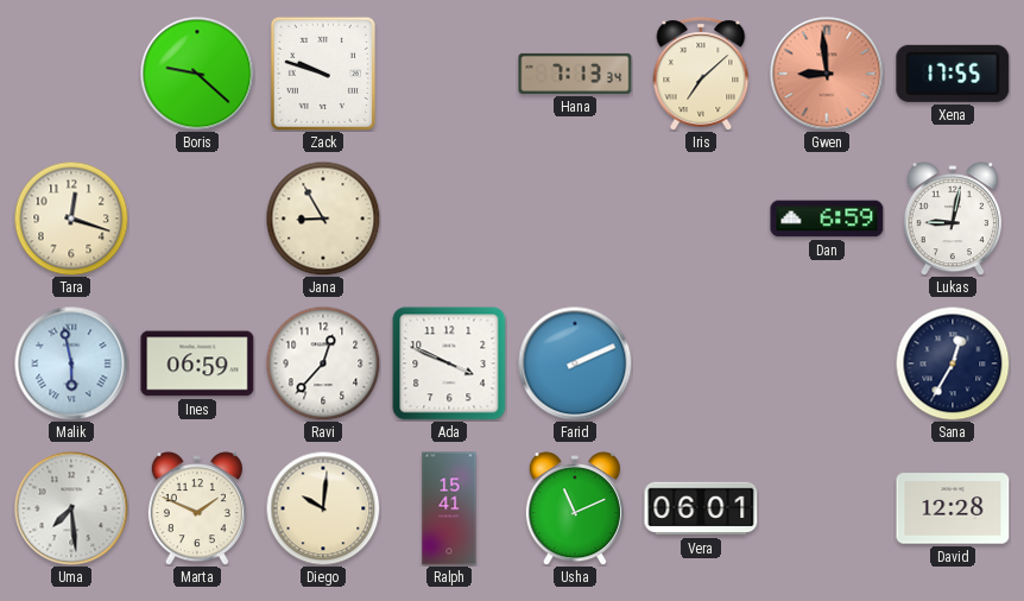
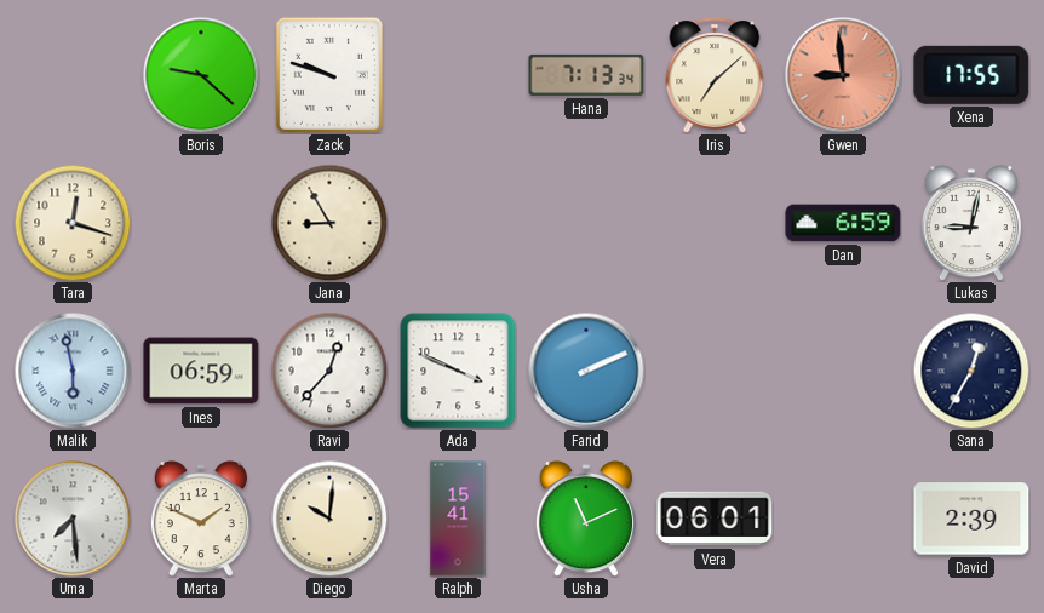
David: 12:28 -> 2:39
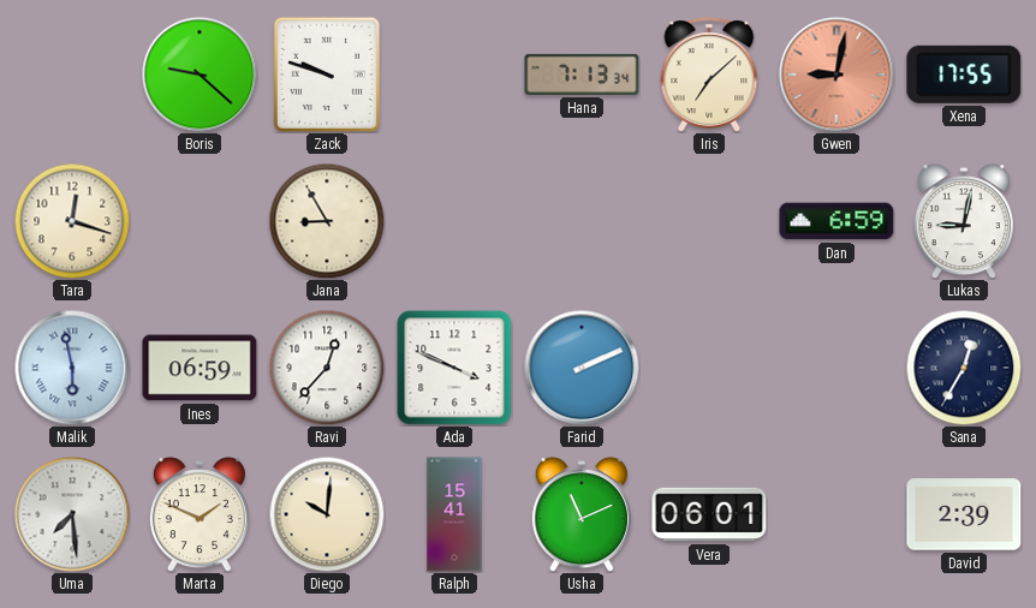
Gwen: 8:59 -> 9:02
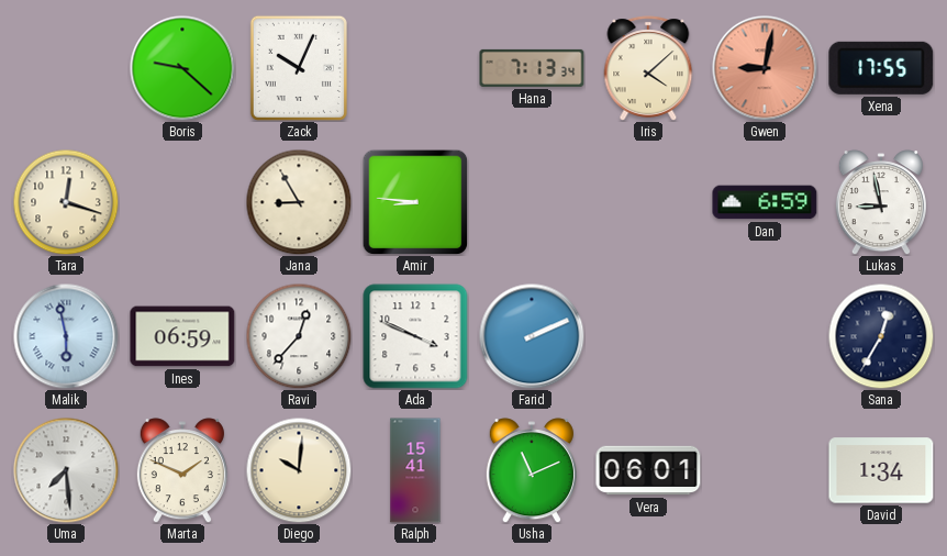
Zack: 9:48 -> 10:04
Iris: 7:08 -> 4:08
Amir: none -> 8:46
Lukas: 9:02 -> 8:58
David: 2:39 -> 1:34
